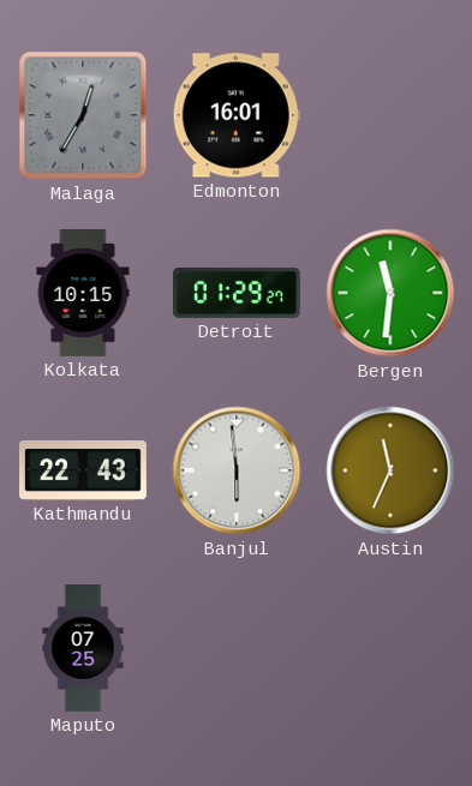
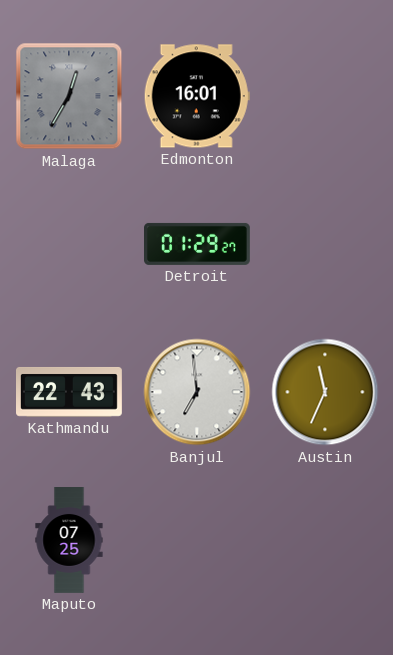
Kolkata: 10:15 -> none
Bergen: 11:31 -> none
Banjul: 5:59 -> 6:59
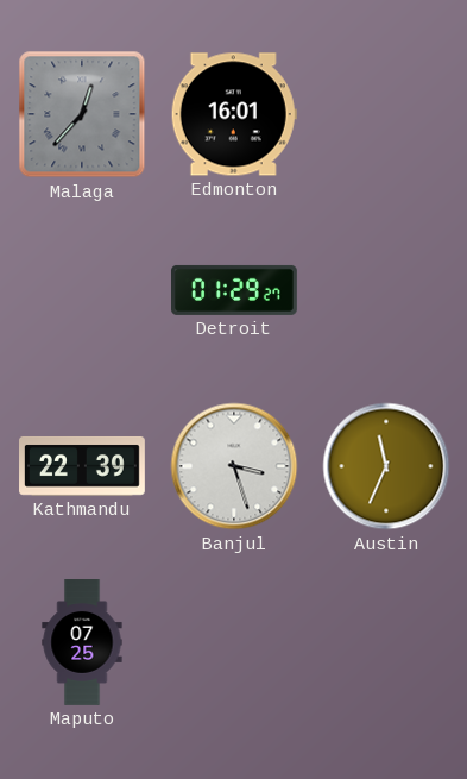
Malaga: 12:35 -> 12:37
Kathmandu: 22:43 -> 22:39
Banjul: 6:59 -> 3:27
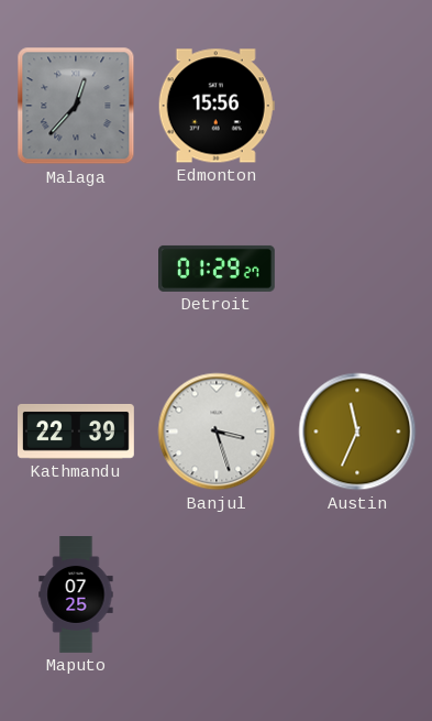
Edmonton: 16:01 -> 15:56
